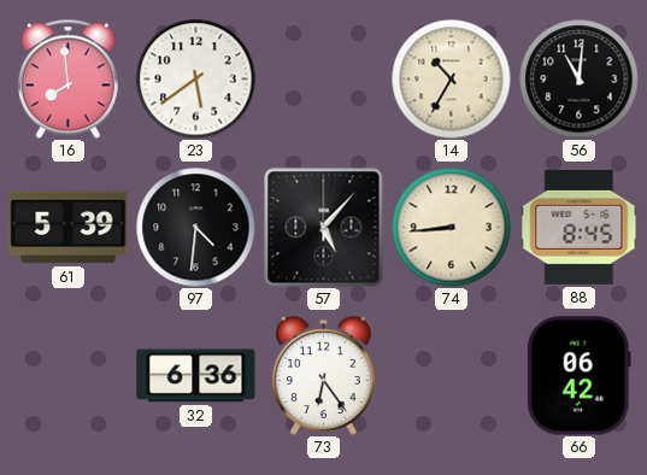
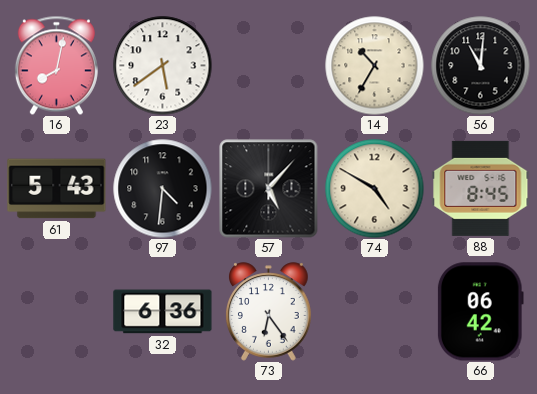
16: 7:59 -> 8:02
61: 5:39 -> 5:43
74: 8:44 -> 4:50
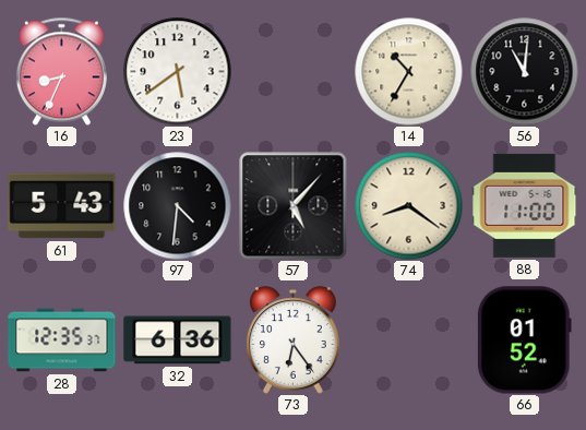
16: 8:02 -> 8:34
74: 4:50 -> 8:21
88: 8:45 -> 11:00
28: none -> 12:35
66: 06:42 -> 01:52
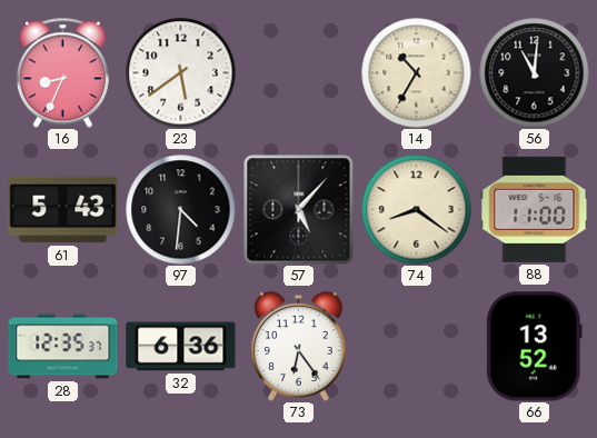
66: 01:52 -> 13:52
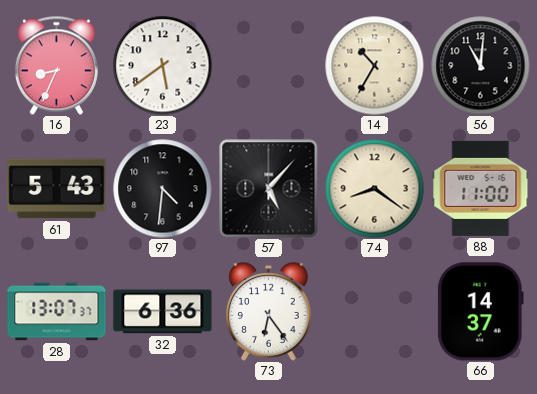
28: 12:35 -> 13:07
66: 13:52 -> 14:37
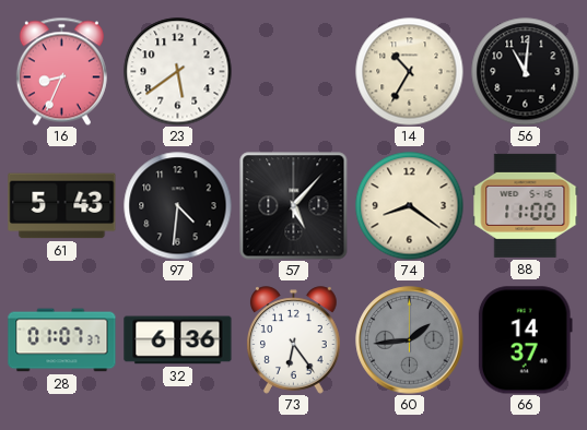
28: 13:07 -> 01:07
60: none -> 1:44
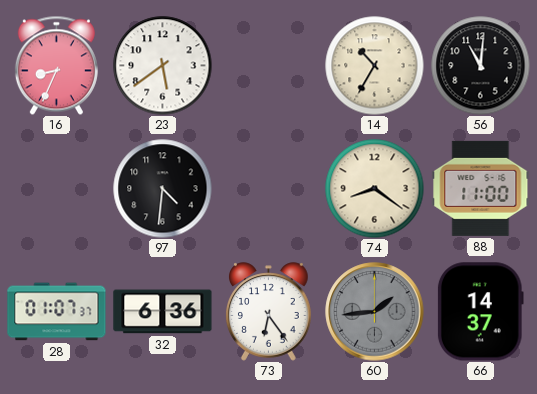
61: 5:43 -> none
57: 5:07 -> none
